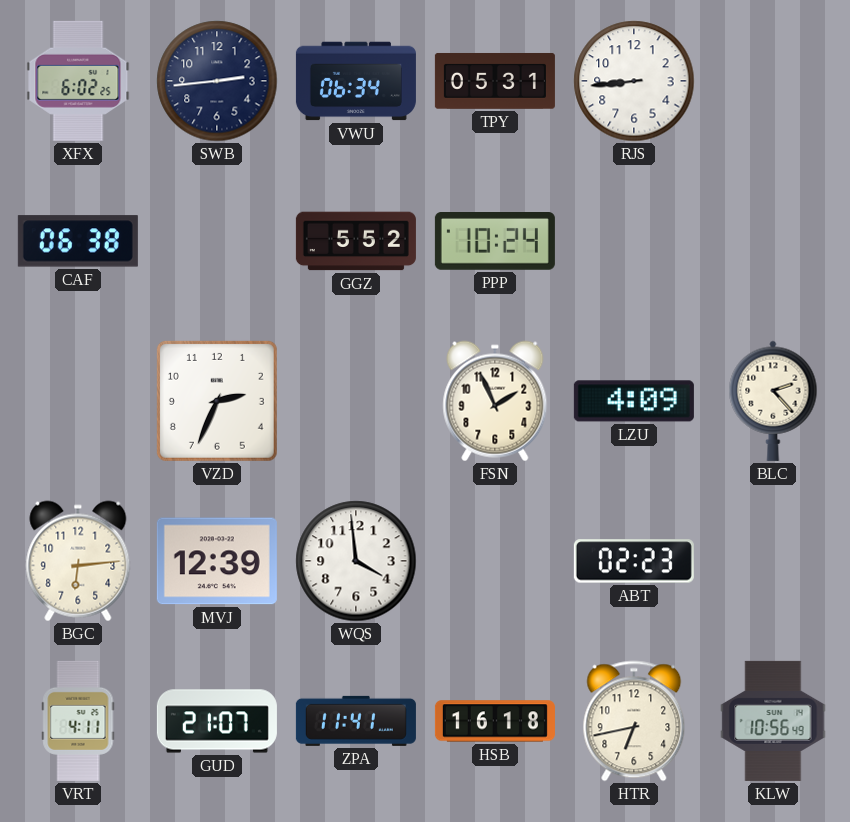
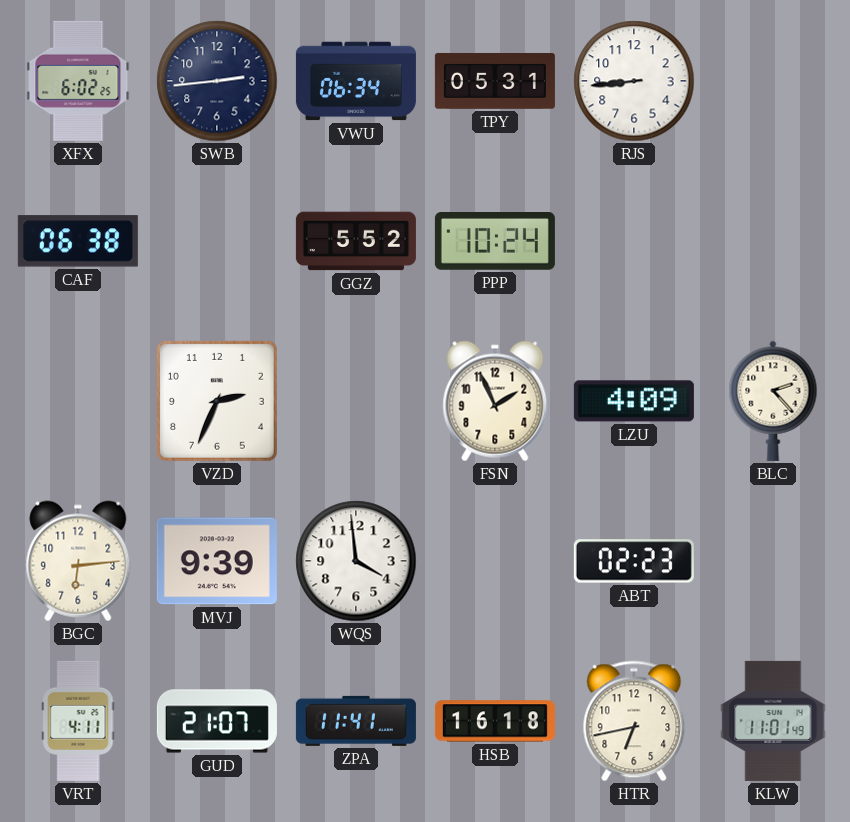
MVJ: 12:39 -> 9:39
KLW: 10:56 -> 11:01
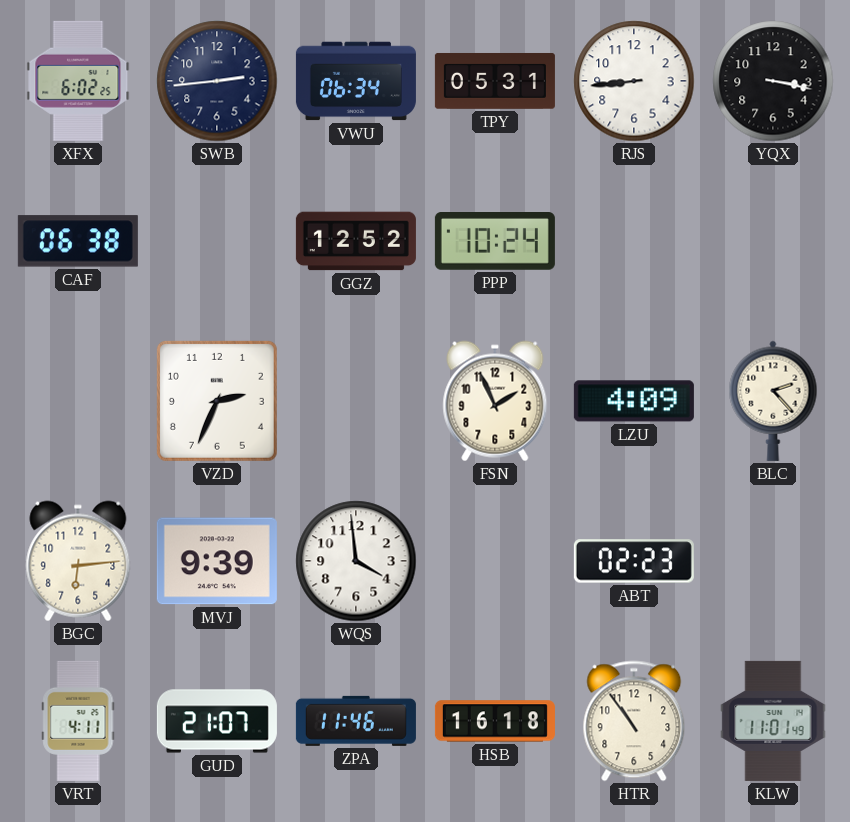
YQX: none -> 3:17
GGZ: 5:52 -> 12:52
ZPA: 11:41 -> 11:46
HTR: 6:43 -> 10:54
